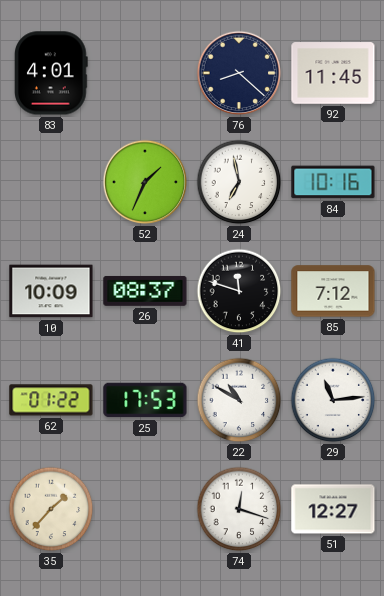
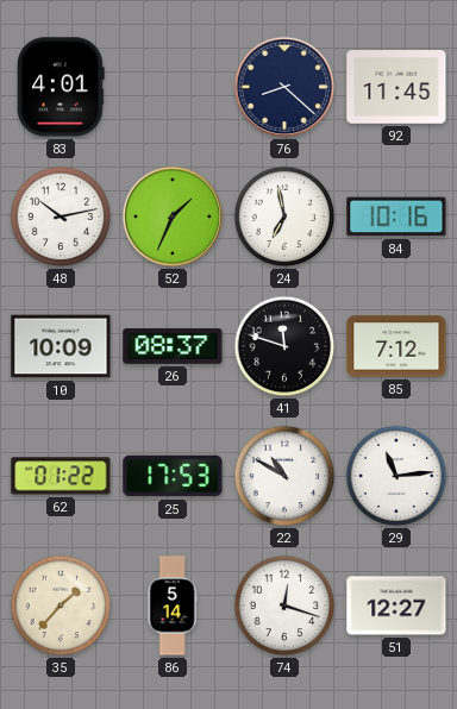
48: none -> 10:13
86: none -> 5:14
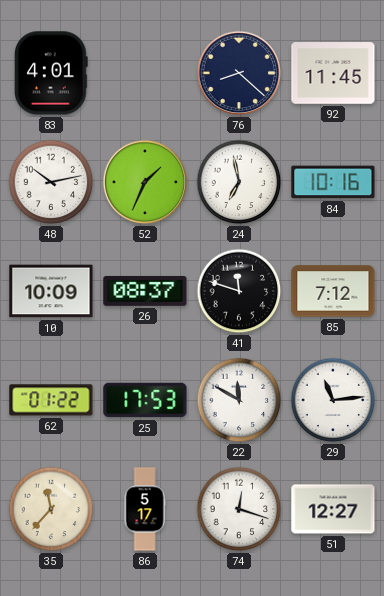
22: 10:50 -> 11:50
35: 1:37 -> 11:37
86: 5:14 -> 5:17
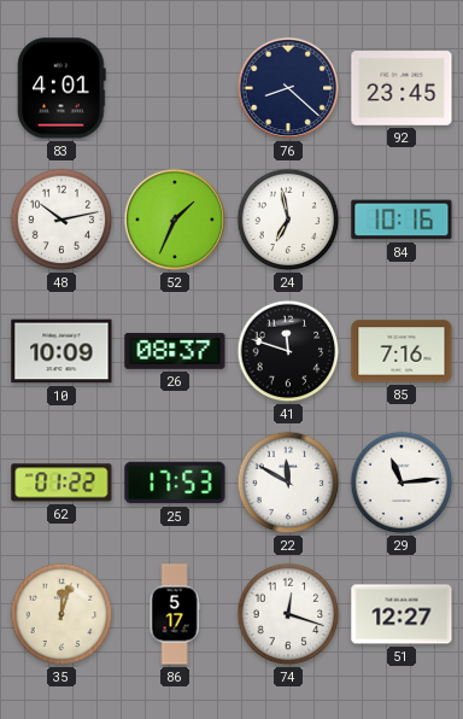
92: 11:45 -> 23:45
85: 7:12 -> 7:16
35: 11:37 -> 12:03
